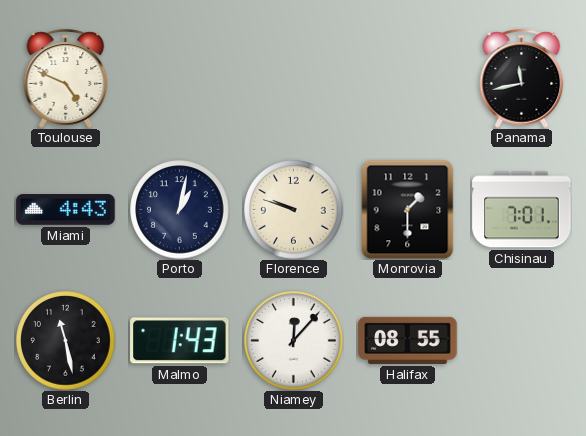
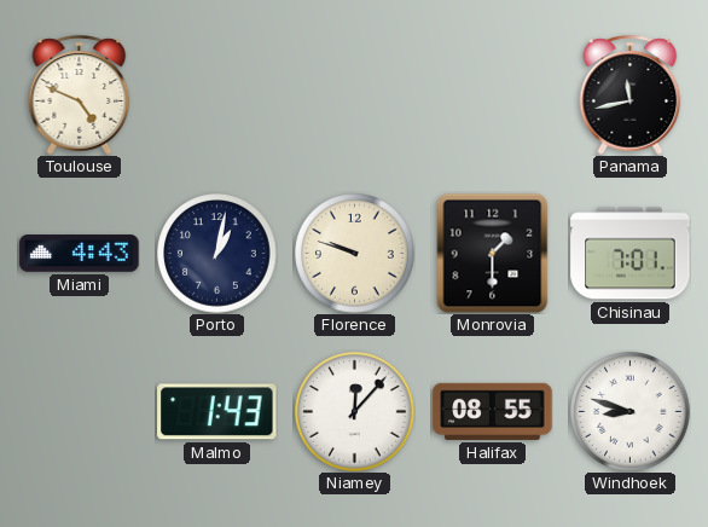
Berlin: 11:28 -> none
Windhoek: none -> 8:48
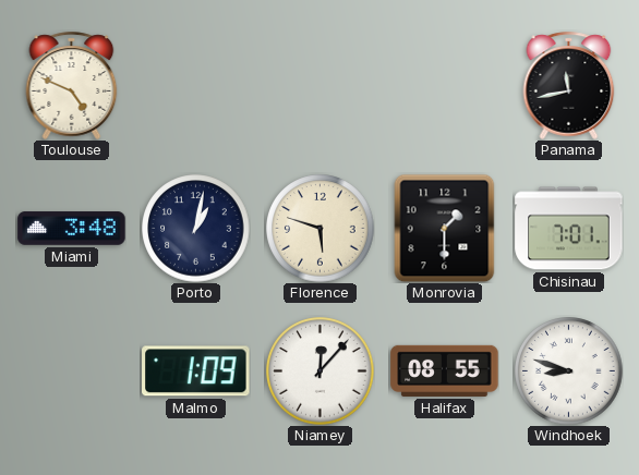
Miami: 4:43 -> 3:48
Florence: 9:48 -> 5:48
Malmo: 1:43 -> 1:09
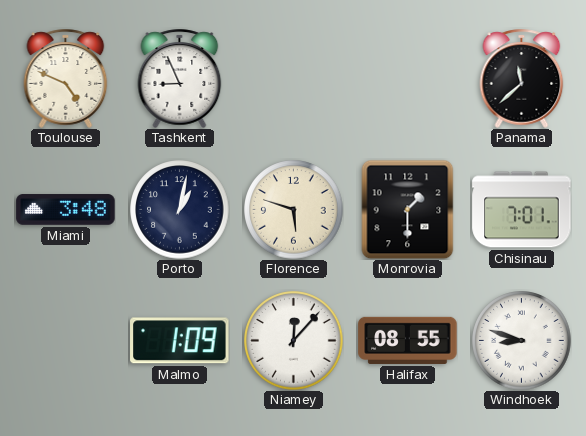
Tashkent: none -> 8:56
Panama: 11:43 -> 11:38
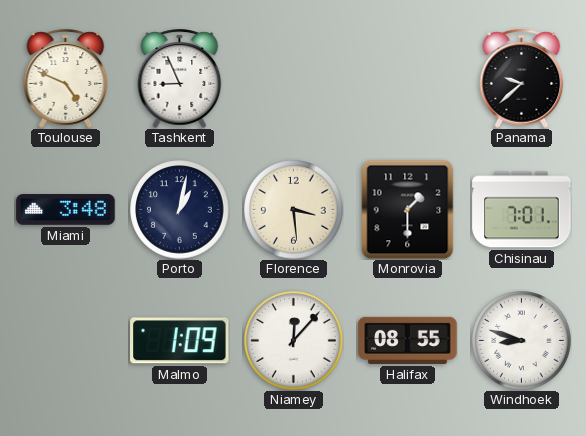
Panama: 11:38 -> 9:38
Florence: 5:48 -> 3:29
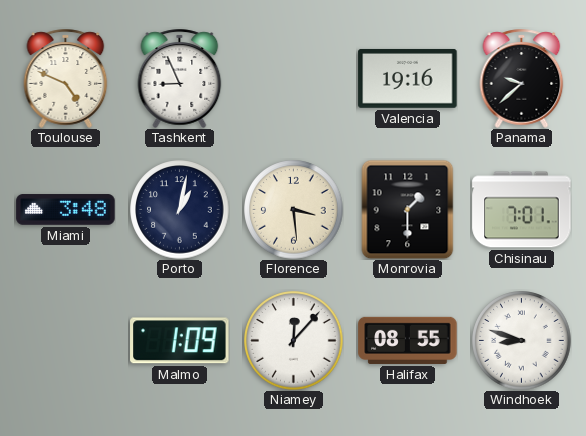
Valencia: none -> 19:16
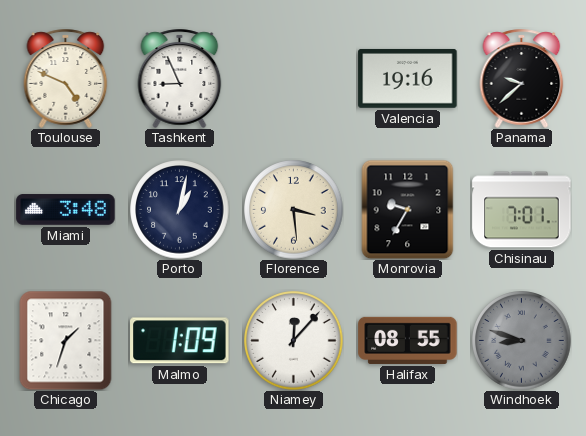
Monrovia: 1:30 -> 9:35
Chicago: none -> 1:33
Windhoek dial: white -> grey
